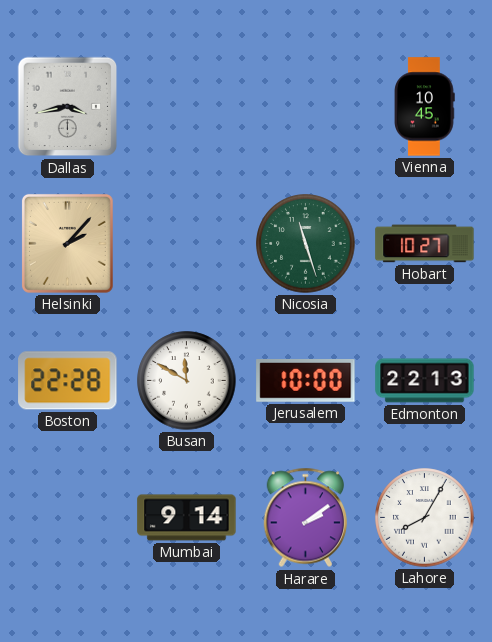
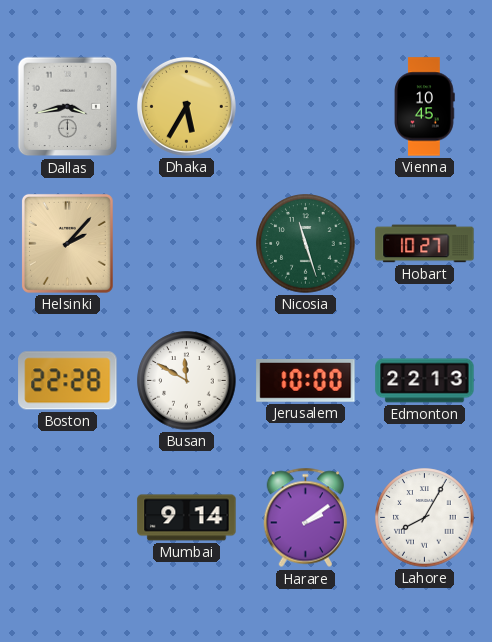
Dhaka: none -> 5:35
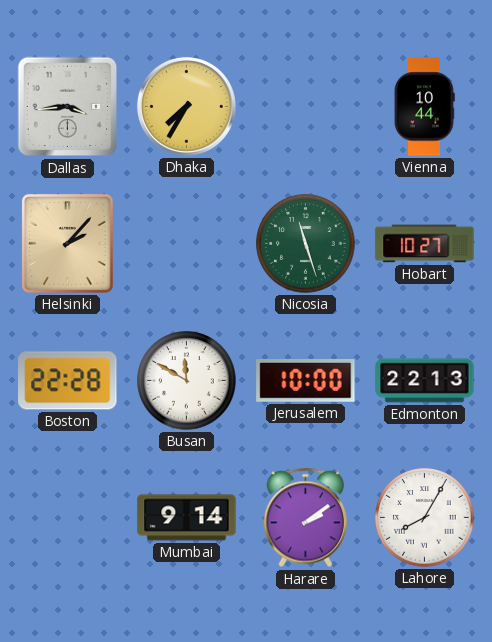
Dallas: 3:43 -> 3:44
Dhaka: 5:35 -> 7:35
Vienna: 10:45 -> 10:44
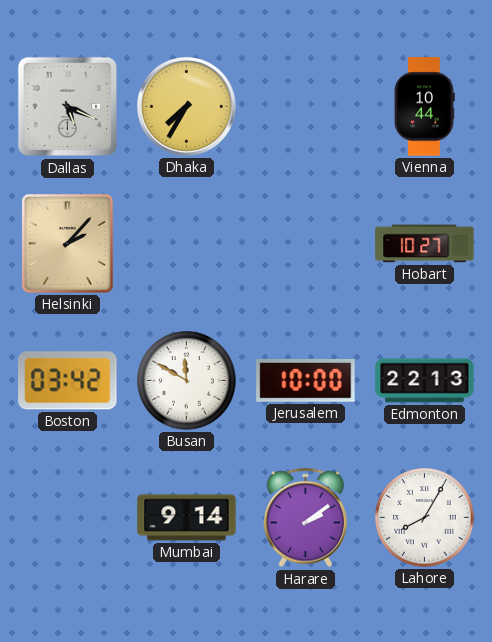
Dallas: 3:44 -> 5:19
Nicosia: 11:27 -> none
Boston: 22:28 -> 03:42
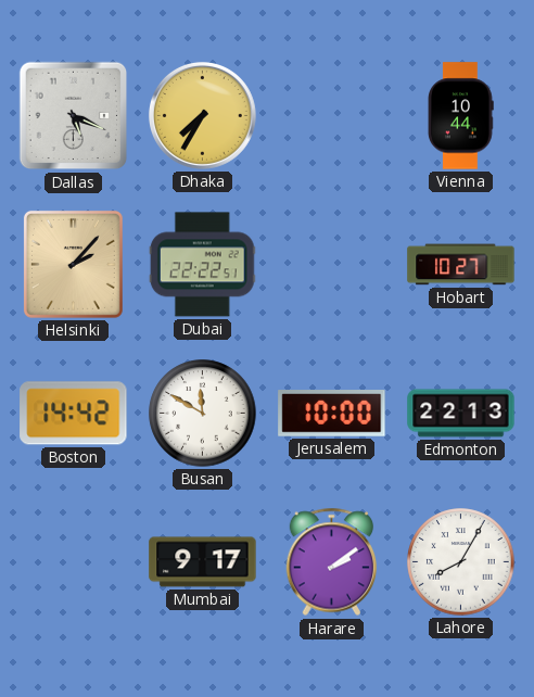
Dubai: none -> 22:22
Boston: 03:42 -> 14:42
Mumbai: 9:14 -> 9:17
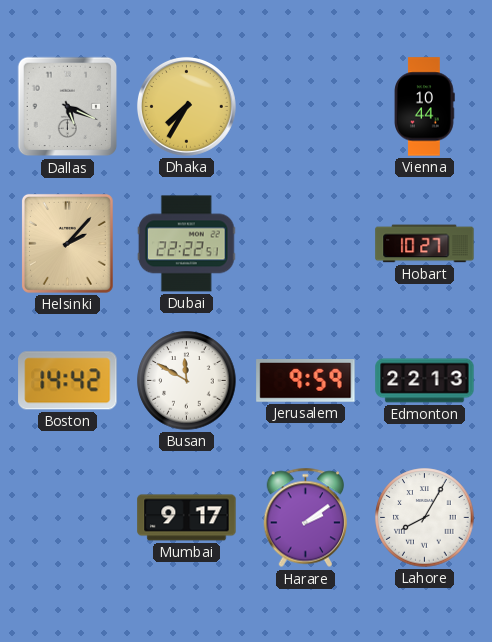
Jerusalem: 10:00 -> 9:59
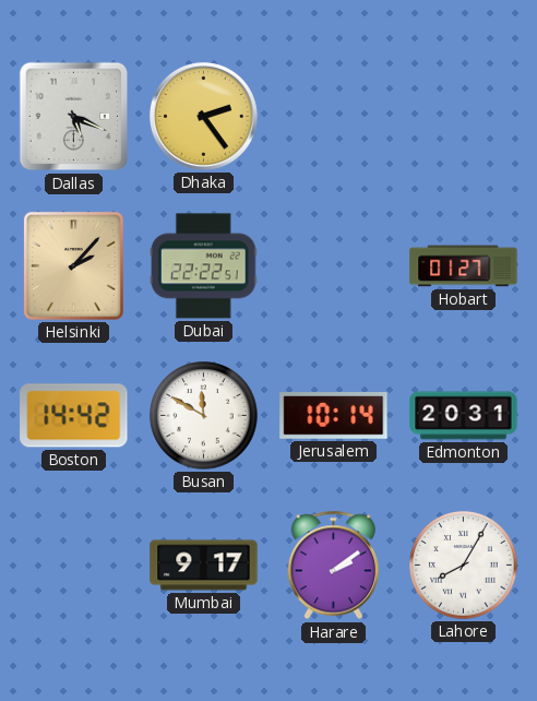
Dhaka: 7:35 -> 2:24
Vienna: 10:44 -> none
Hobart: 10:27 -> 01:27
Jerusalem: 9:59 -> 10:14
Edmonton: 22:13 -> 20:31
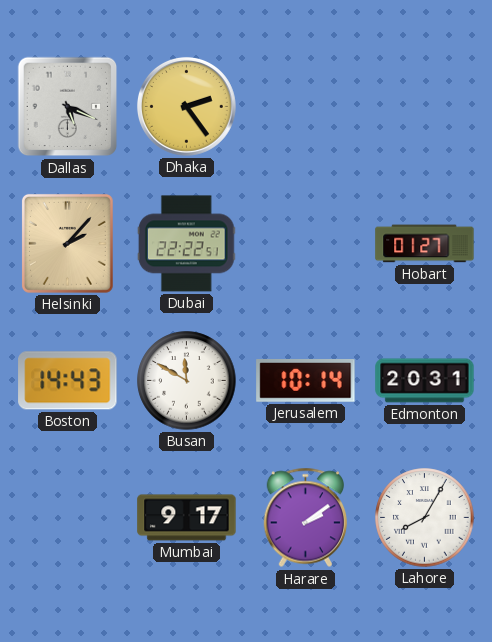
Boston: 14:42 -> 14:43
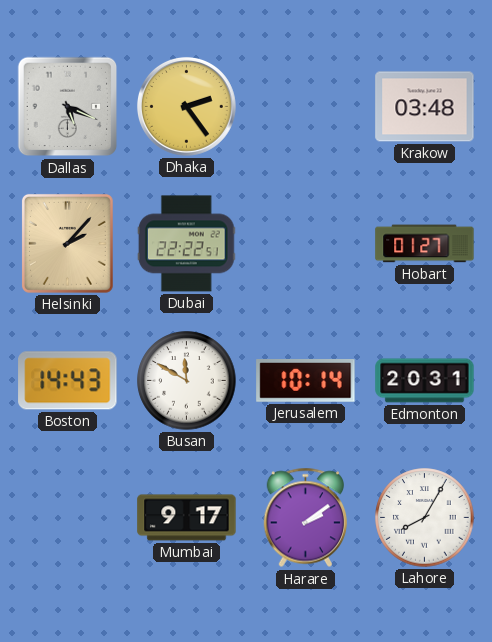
Krakow: none -> 03:48
